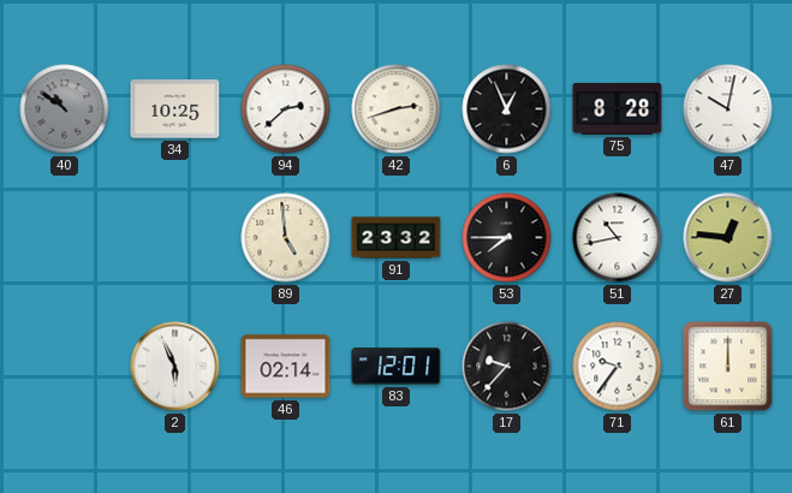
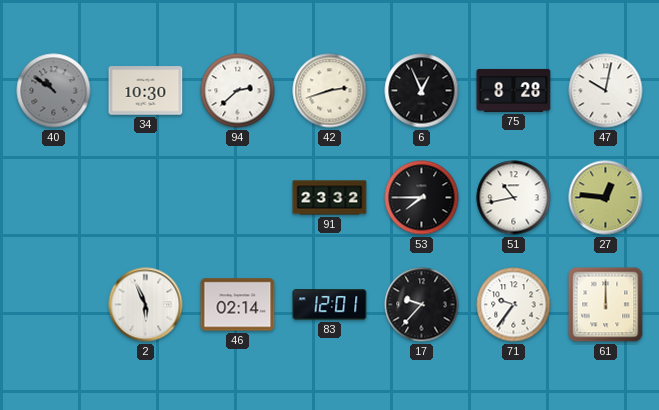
34: 10:25 -> 10:30
89: 4:59 -> none
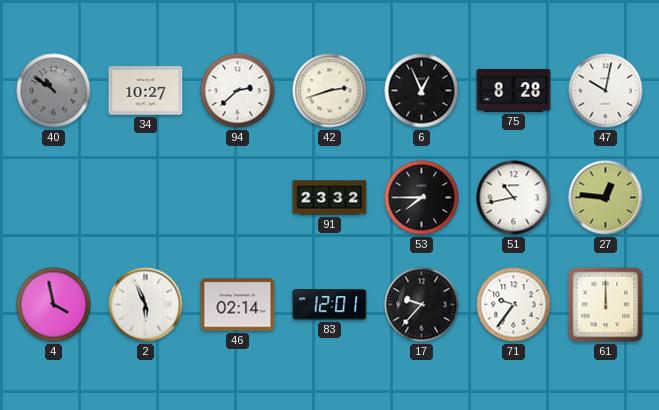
34: 10:30 -> 10:27
4: none -> 3:58
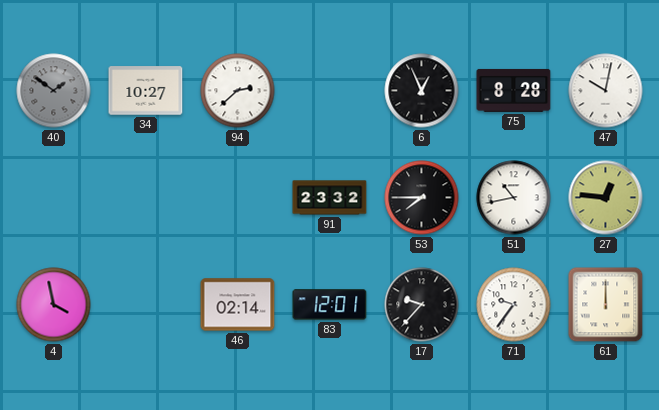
40: 10:51 -> 1:51
42: 2:42 -> none
2: 5:56 -> none
